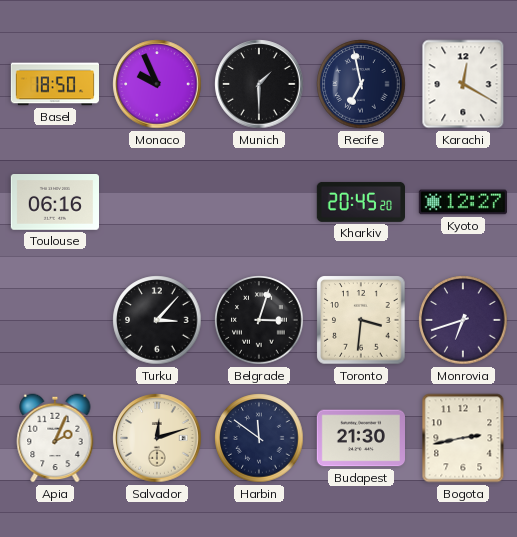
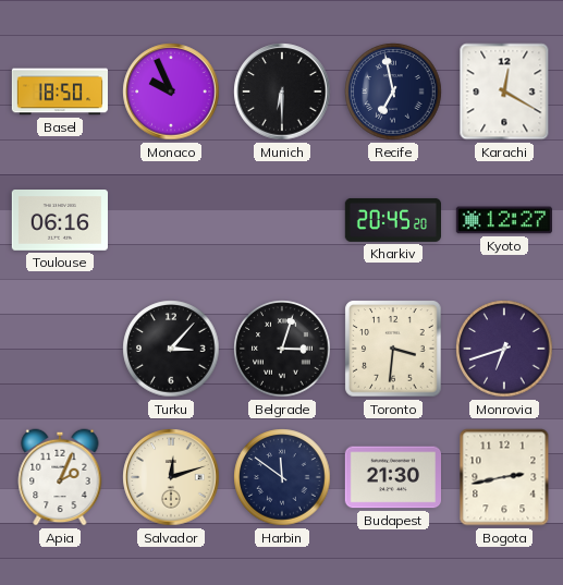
Munich: 1:30 -> 6:30
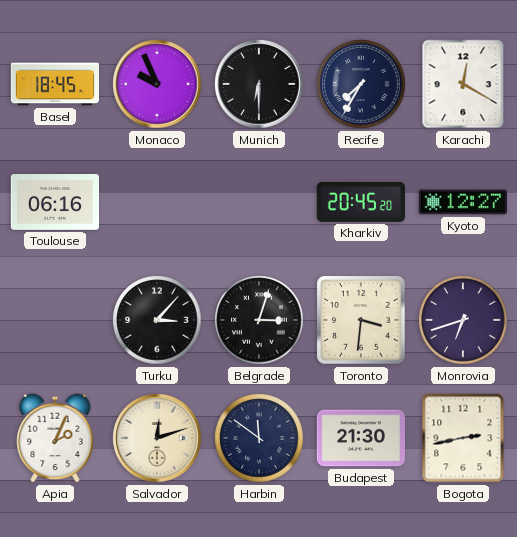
Basel: 18:50 -> 18:45
Recife: 6:58 -> 7:35
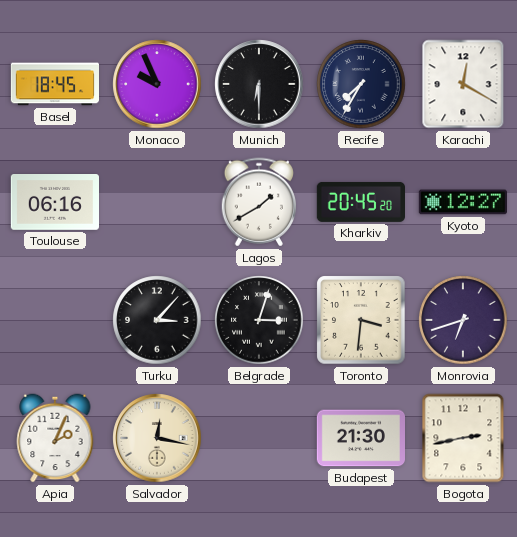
Lagos: none -> 1:40
Salvador: 12:12 -> 12:17
Harbin: 11:51 -> none
